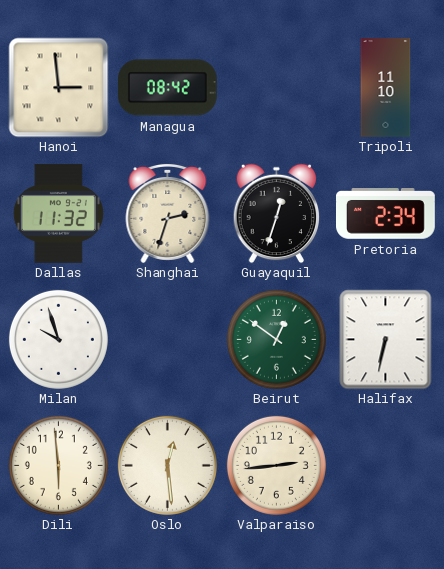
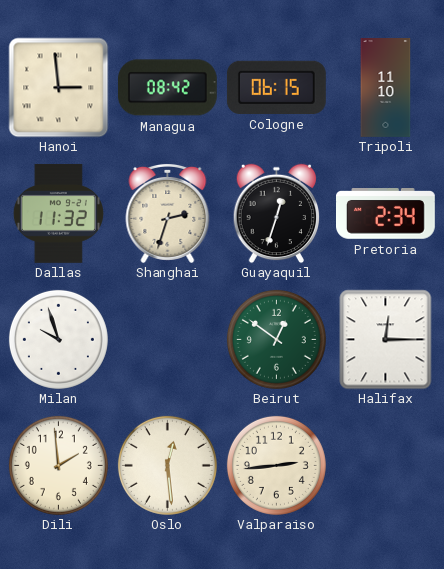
Cologne: none -> 06:15
Halifax: 6:32 -> 12:15
Dili: 5:59 -> 1:59
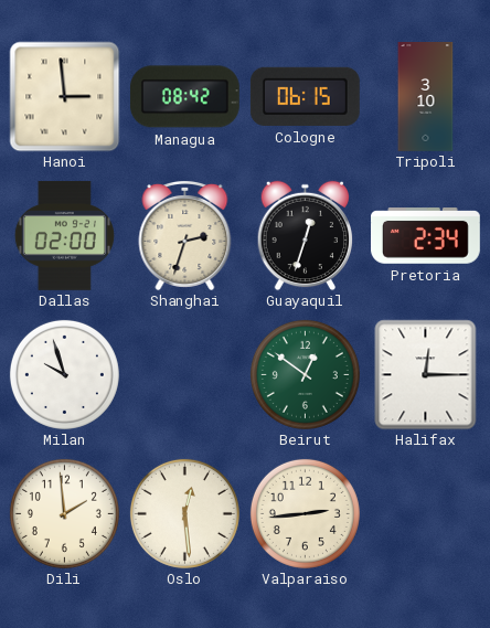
Tripoli: 11:10 -> 3:10
Dallas: 11:32 -> 02:00
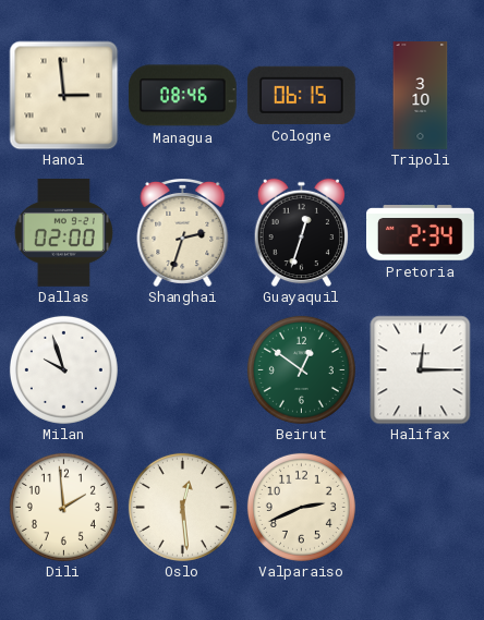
Managua: 08:42 -> 08:46
Valparaiso: 2:44 -> 2:41
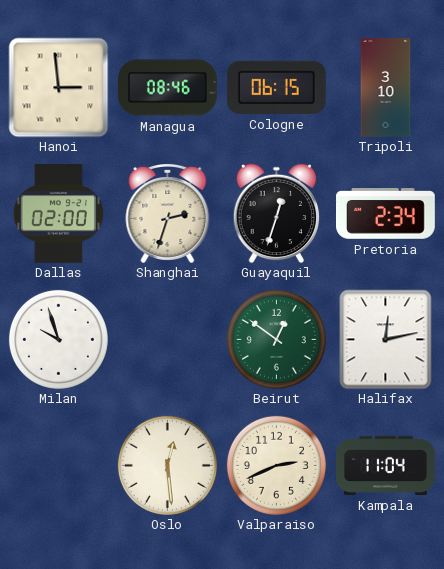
Halifax: 12:15 -> 12:13
Dili: 1:59 -> none
Kampala: none -> 11:04
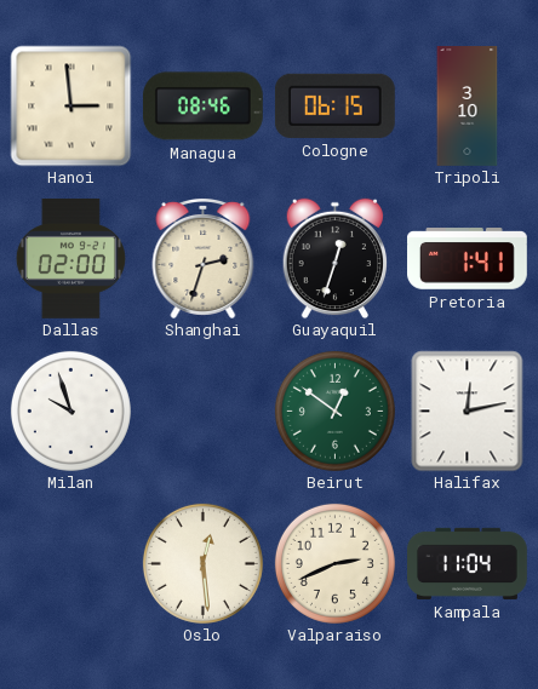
Pretoria: 2:34 -> 1:41
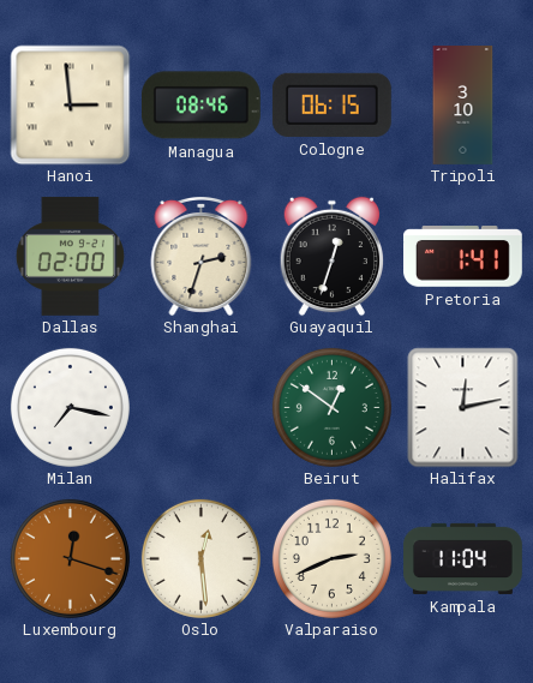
Milan: 9:57 -> 7:17
Luxembourg: none -> 12:18
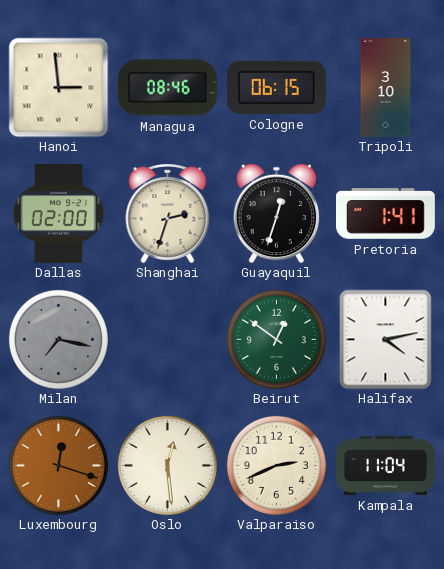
Milan dial: white -> grey
Halifax: 12:13 -> 4:13
